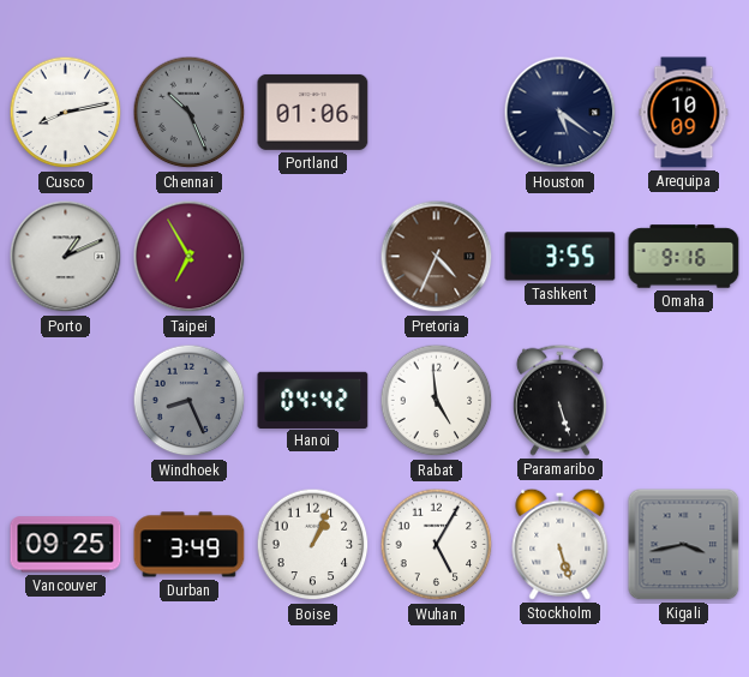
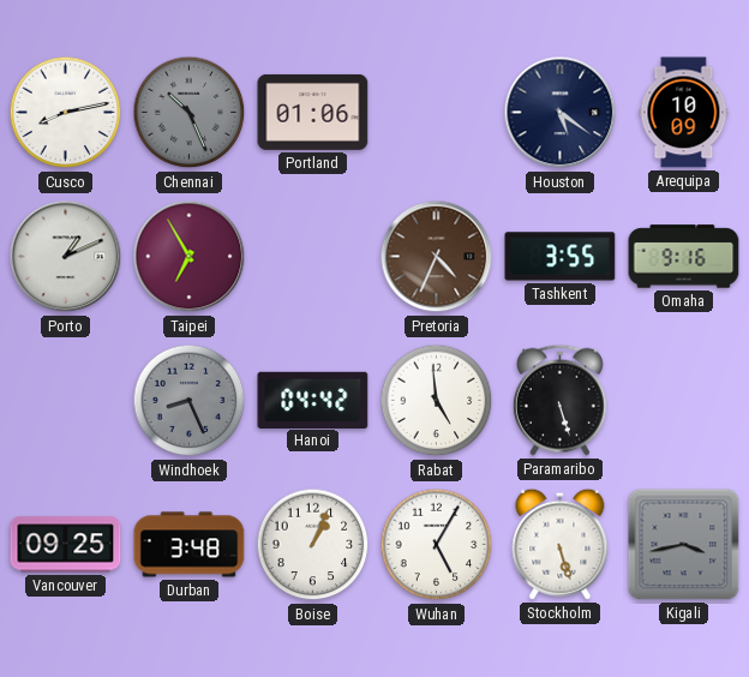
Durban: 3:49 -> 3:48
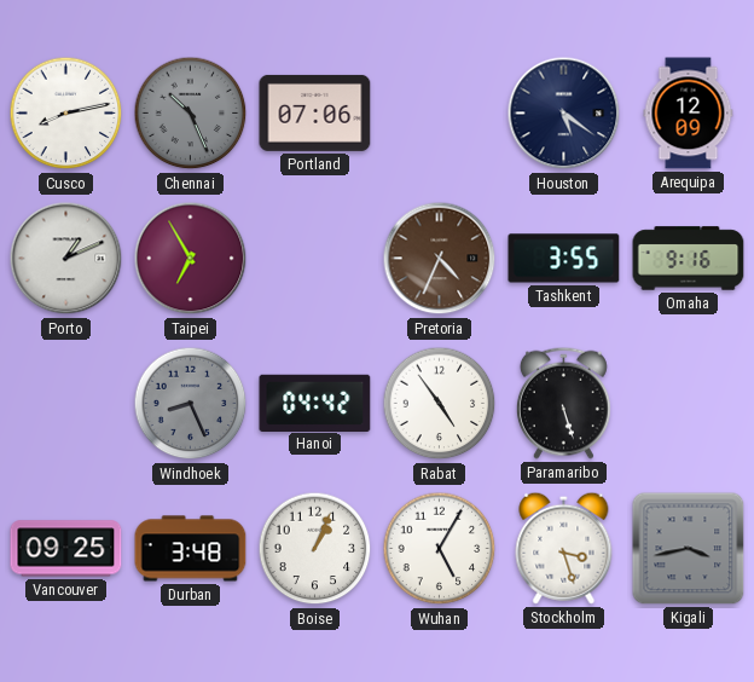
Portland: 01:06 -> 07:06
Arequipa: 10:09 -> 12:09
Rabat: 4:59 -> 4:54
Stockholm: 5:27 -> 3:27
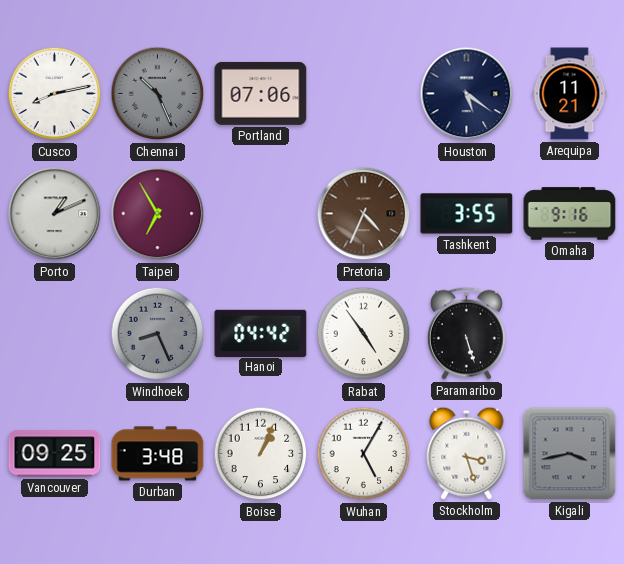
Arequipa: 12:09 -> 11:21
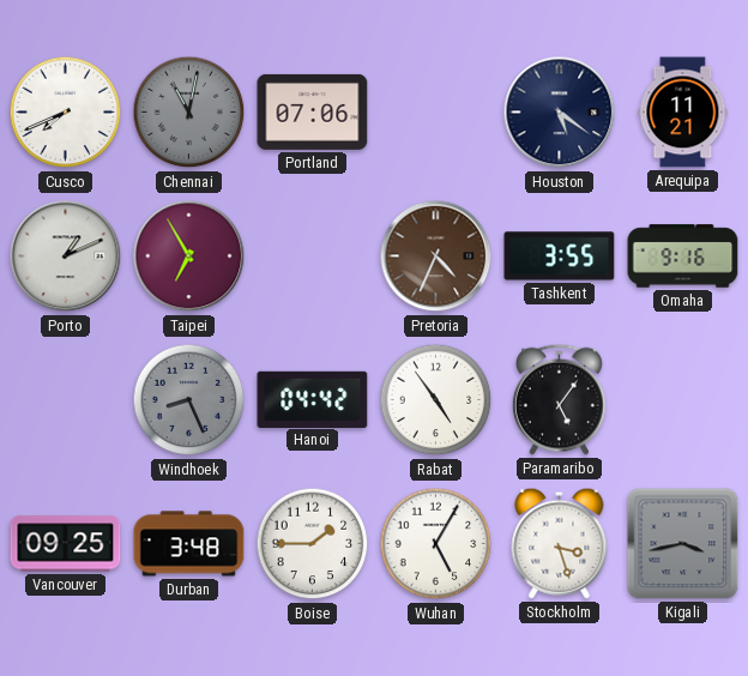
Cusco: 8:13 -> 7:41
Chennai: 10:26 -> 11:02
Paramaribo: 5:27 -> 5:06
Boise: 1:04 -> 1:45
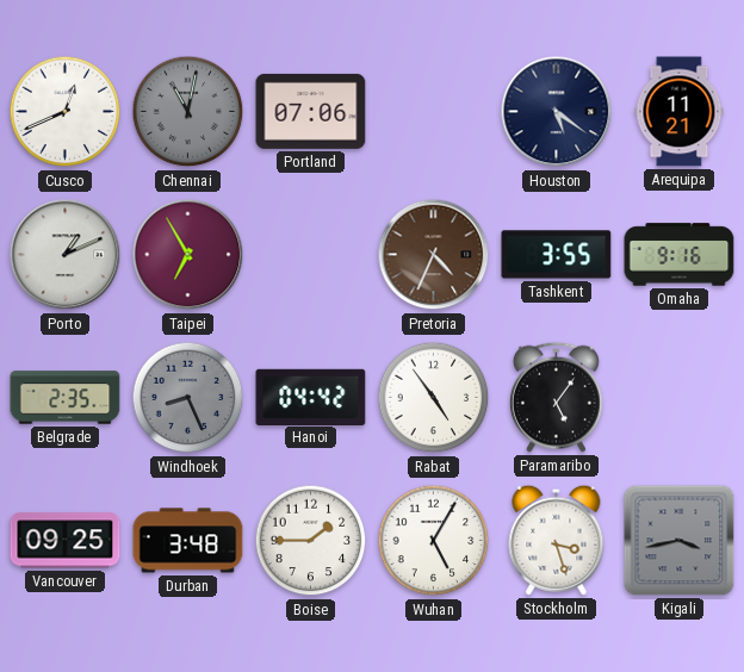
Cusco: 7:41 -> 12:41
Belgrade: none -> 2:35
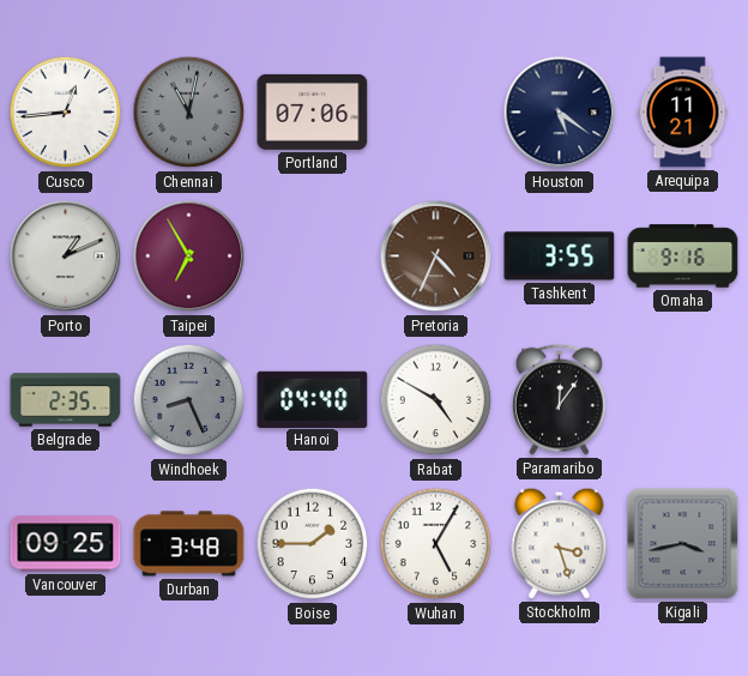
Cusco: 12:41 -> 12:44
Hanoi: 04:42 -> 04:40
Rabat: 4:54 -> 4:50
Paramaribo: 5:06 -> 12:06
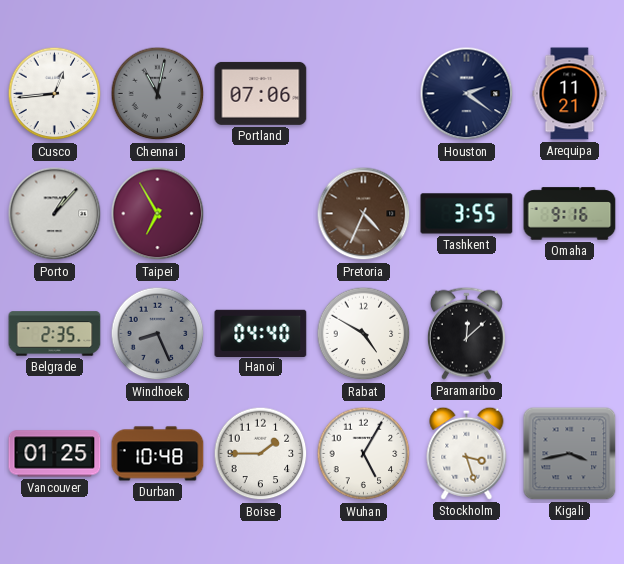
Houston: 5:21 -> 2:21
Porto: 1:11 -> 1:07
Paramaribo: 12:06 -> 12:08
Vancouver: 09:25 -> 01:25
Durban: 3:48 -> 10:48
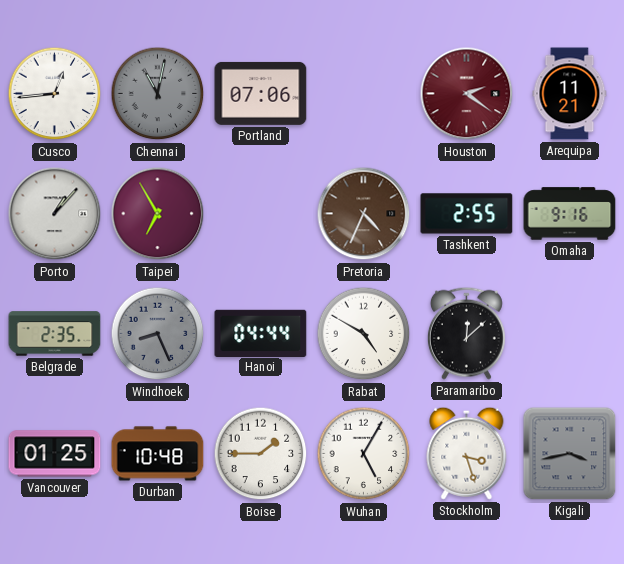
Houston dial: navy -> burgundy
Tashkent: 3:55 -> 2:55
Hanoi: 04:40 -> 04:44
